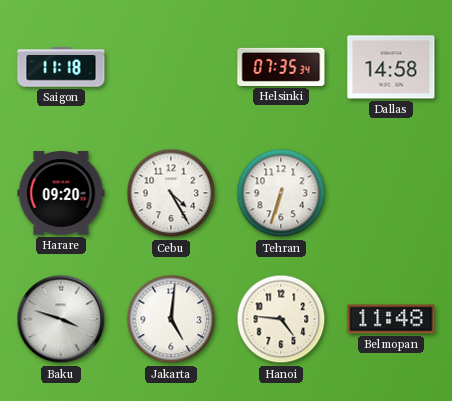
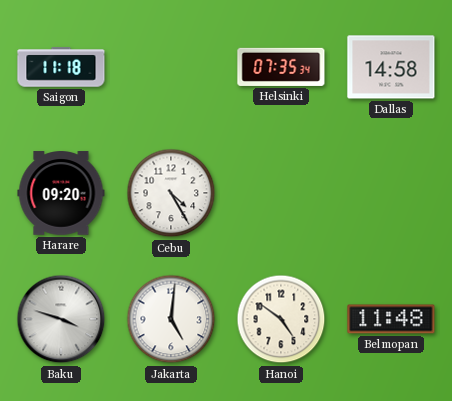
Tehran: 6:33 -> none
Hanoi: 4:46 -> 4:51
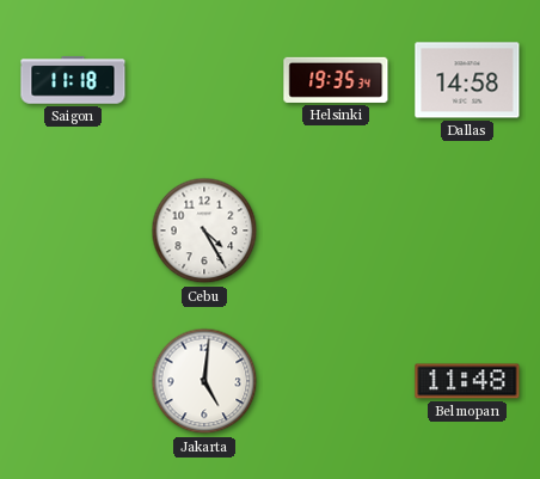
Helsinki: 07:35 -> 19:35
Harare: 09:20 -> none
Baku: 3:48 -> none
Hanoi: 4:51 -> none
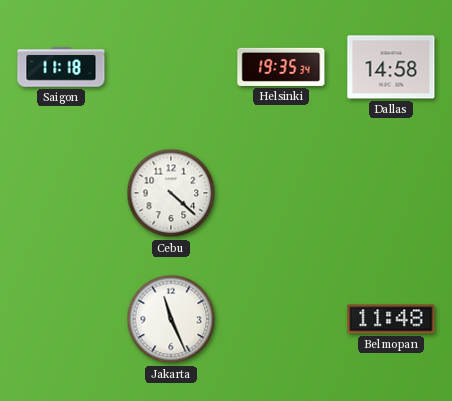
Cebu: 4:25 -> 4:22
Jakarta: 5:01 -> 11:26
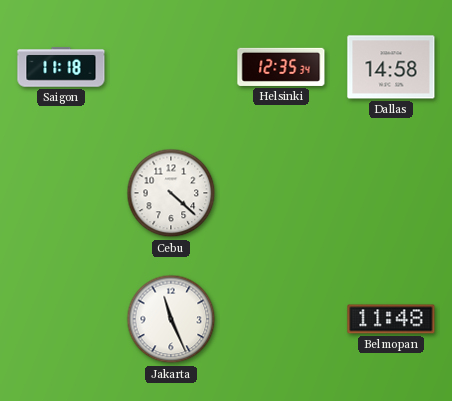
Helsinki: 19:35 -> 12:35
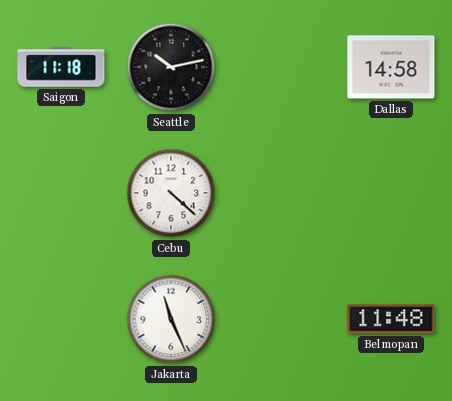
Seattle: none -> 10:13
Helsinki: 12:35 -> none
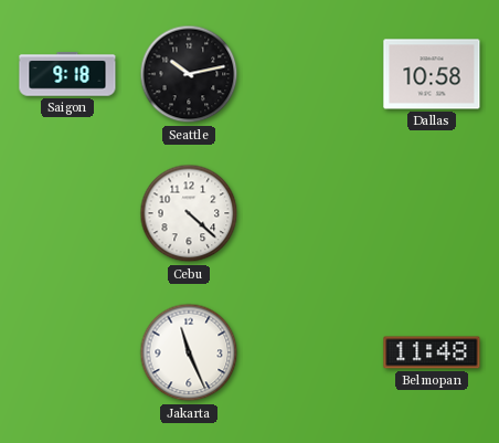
Saigon: 11:18 -> 9:18
Dallas: 14:58 -> 10:58
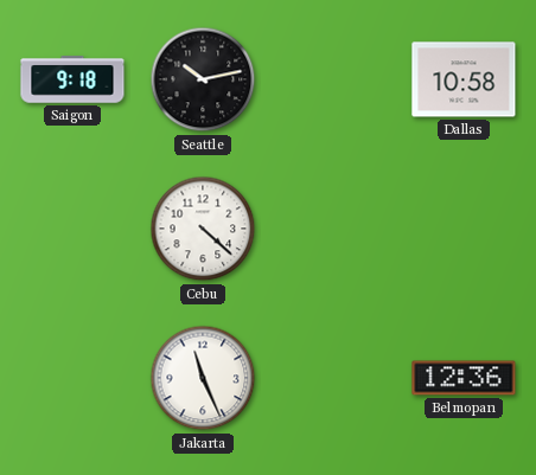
Belmopan: 11:48 -> 12:36
